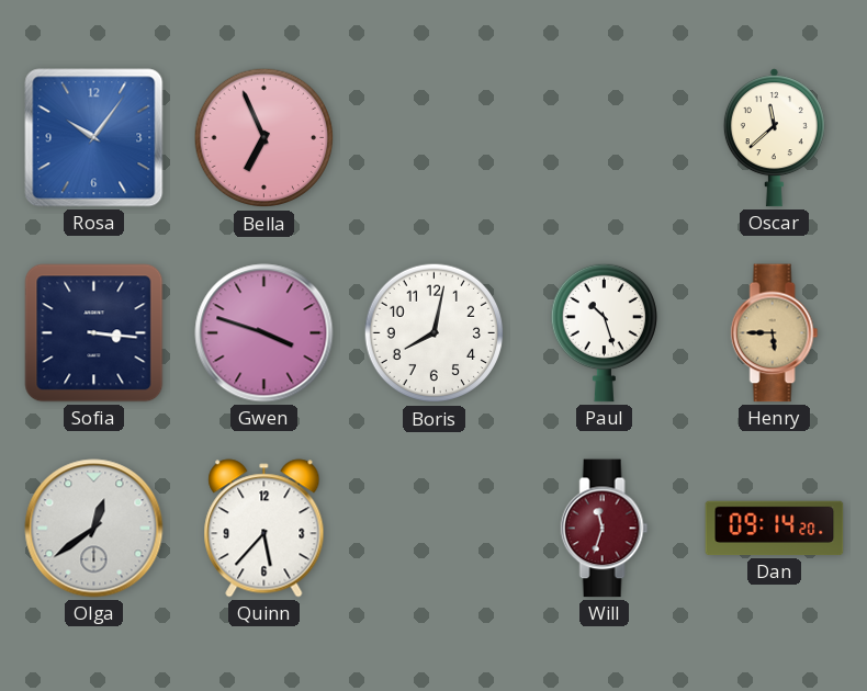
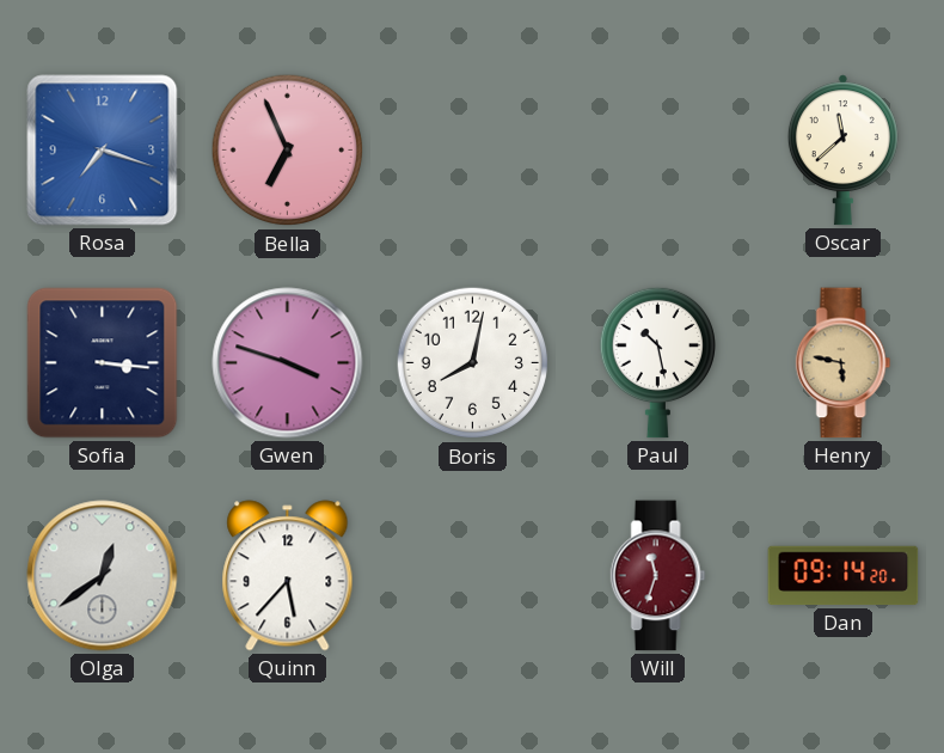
Rosa: 10:06 -> 7:18
Paul: 10:27 -> 10:28
Henry: 5:45 -> 5:47
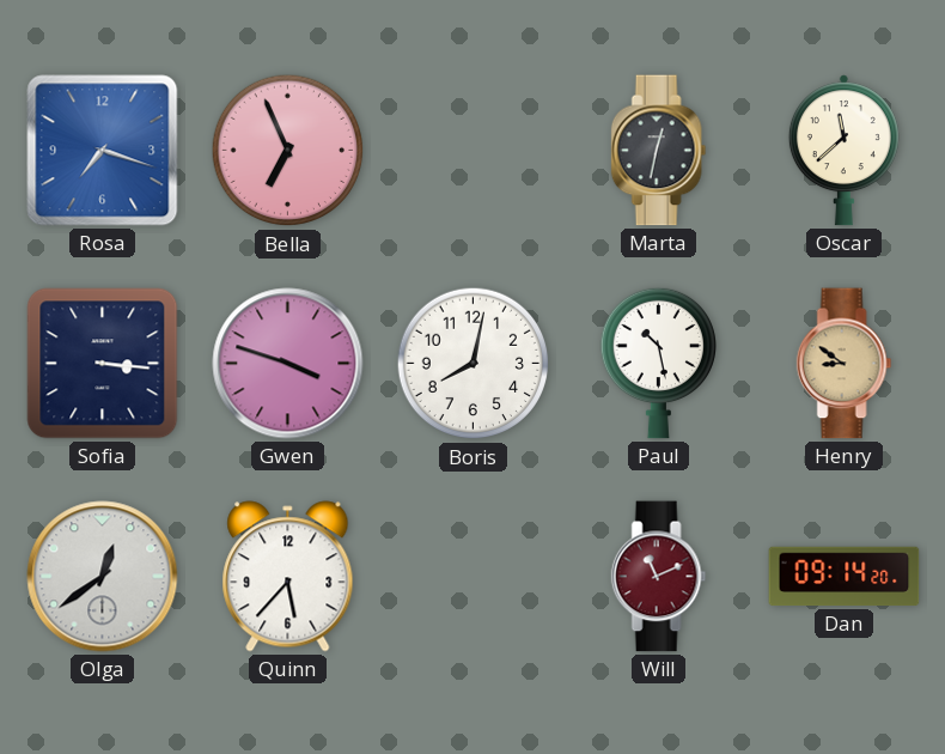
Marta: none -> 12:32
Henry: 5:47 -> 8:51
Will: 11:33 -> 11:11
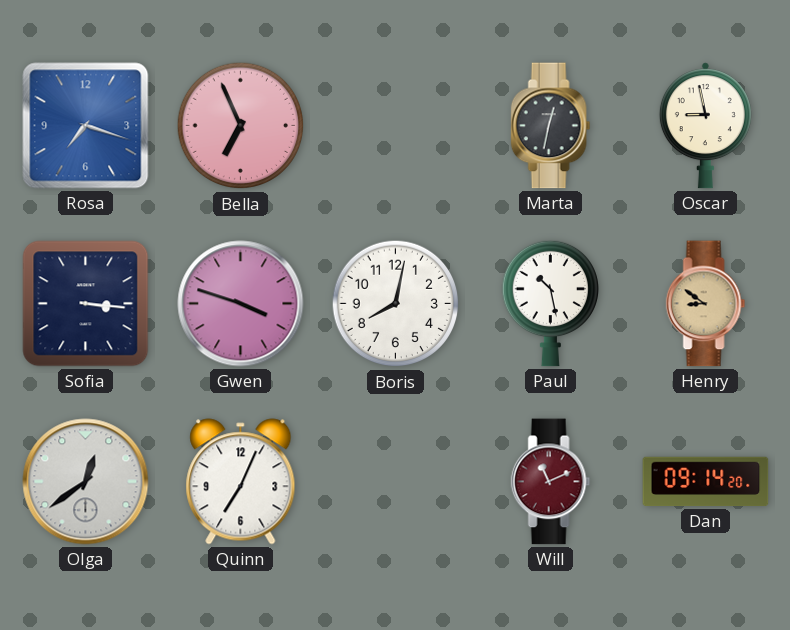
Oscar: 11:38 -> 8:58
Quinn: 5:37 -> 7:04
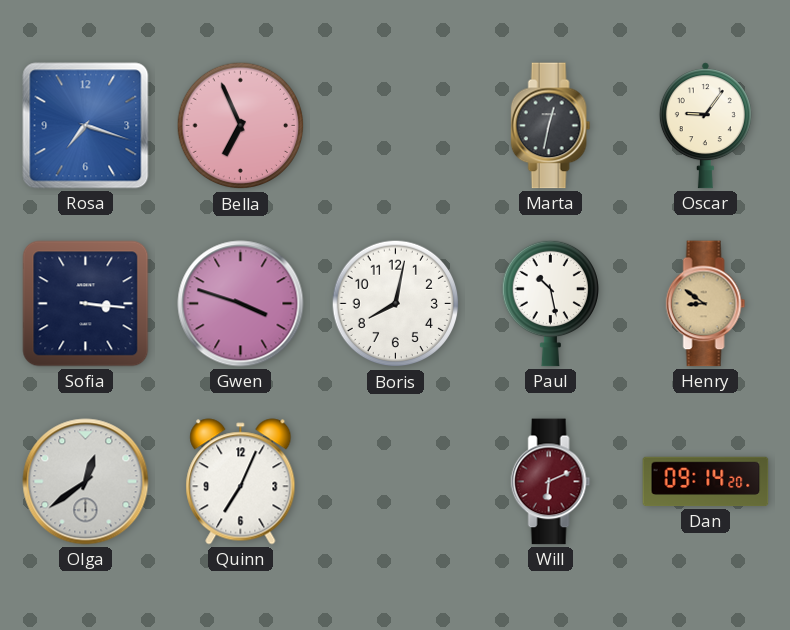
Oscar: 8:58 -> 9:06
Will: 11:11 -> 6:11
